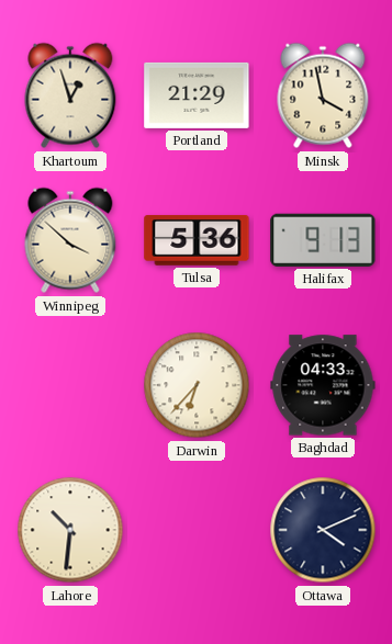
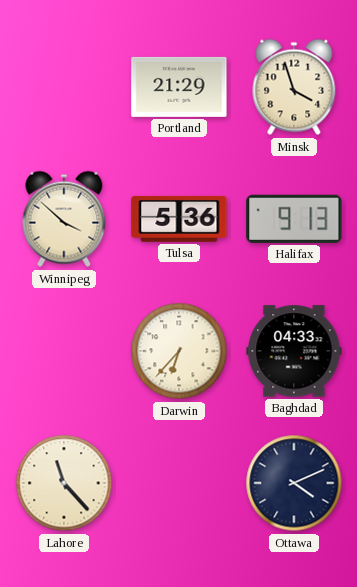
Khartoum: 12:57 -> none
Minsk: 3:58 -> 3:57
Lahore: 10:31 -> 11:23
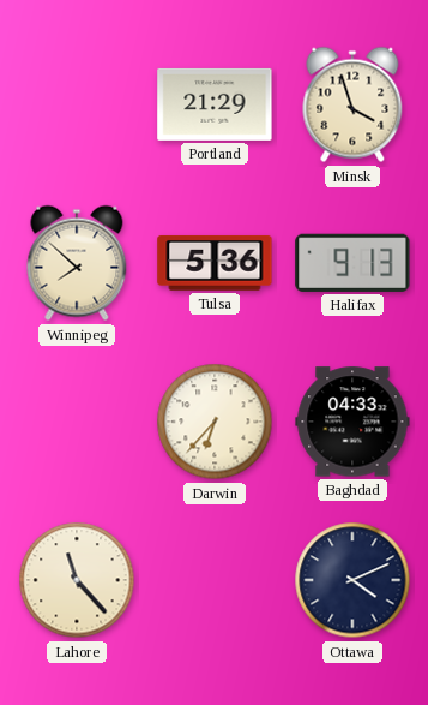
Winnipeg: 3:52 -> 7:52
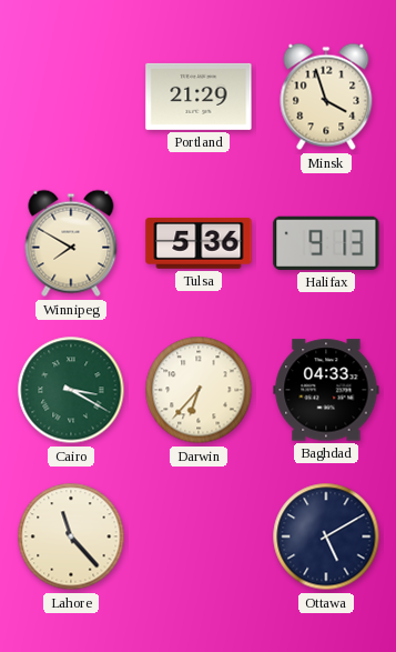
Winnipeg: 7:52 -> 7:50
Cairo: none -> 3:20
Ottawa: 4:11 -> 5:10
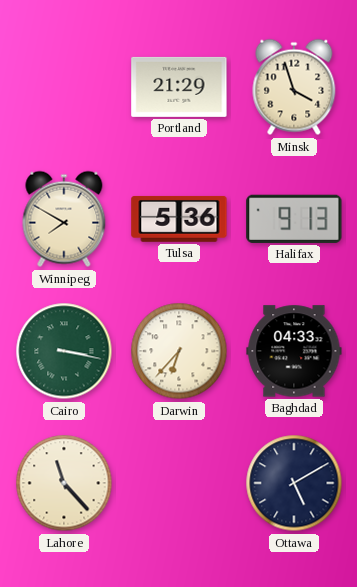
Cairo: 3:20 -> 3:17
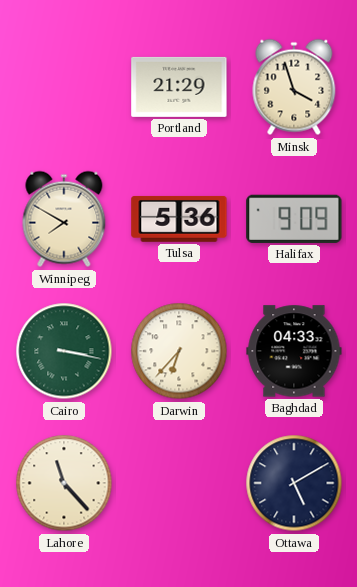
Halifax: 9:13 -> 9:09
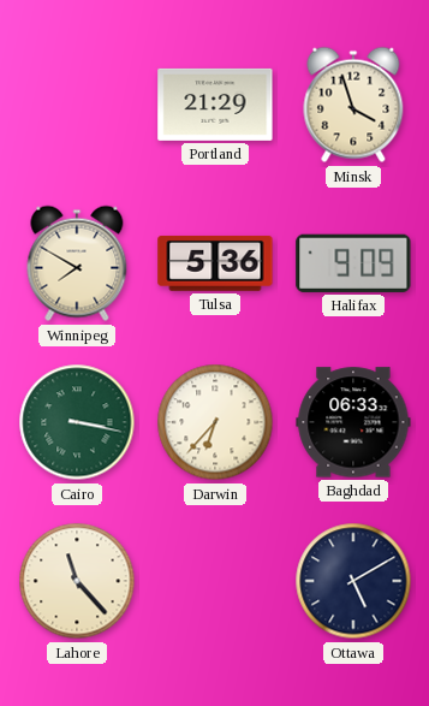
Baghdad: 04:33 -> 06:33
